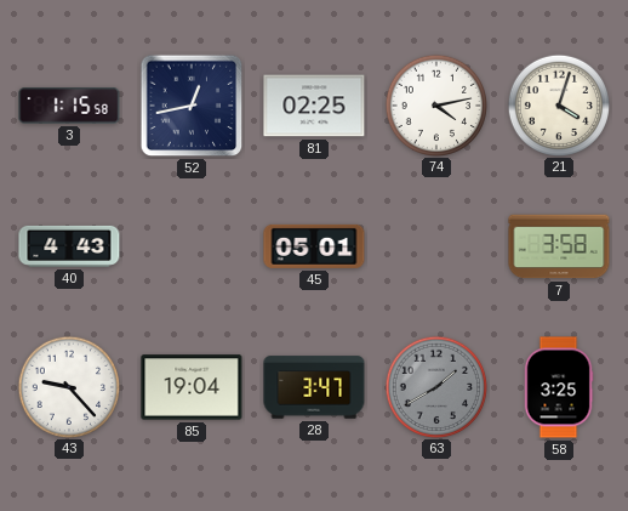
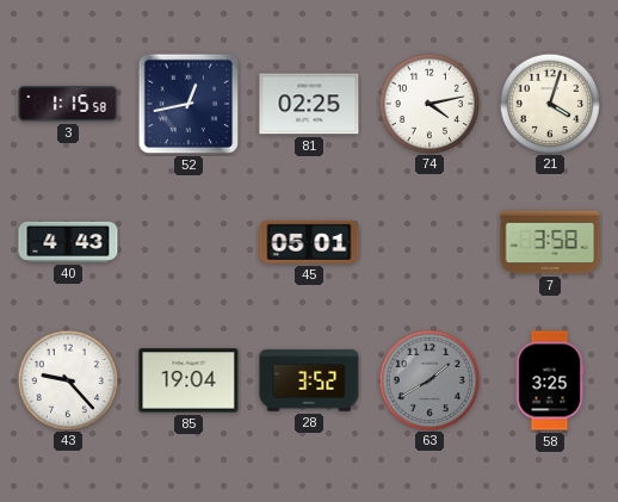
28: 3:47 -> 3:52
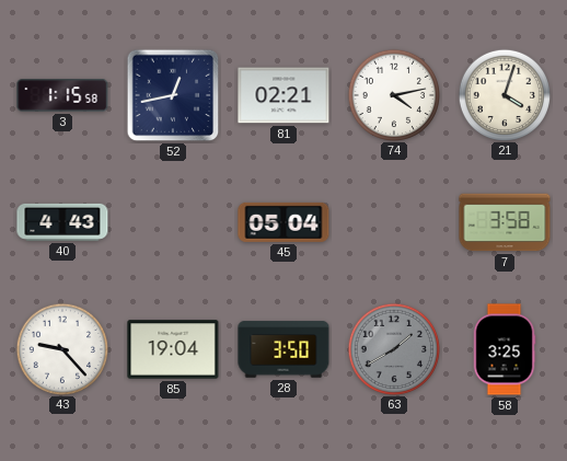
81: 02:25 -> 02:21
45: 05:01 -> 05:04
28: 3:52 -> 3:50
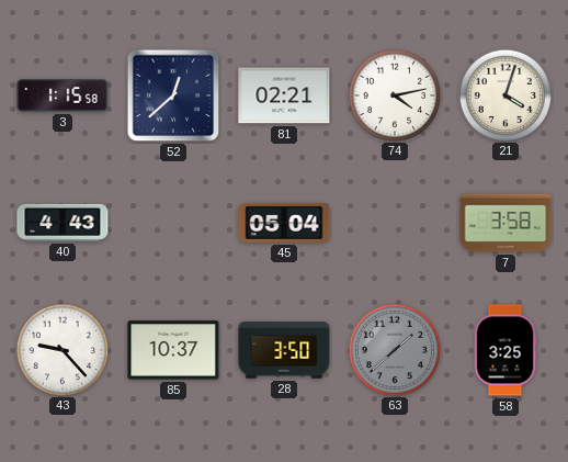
52: 12:43 -> 12:38
85: 19:04 -> 10:37
63: 1:40 -> 1:38
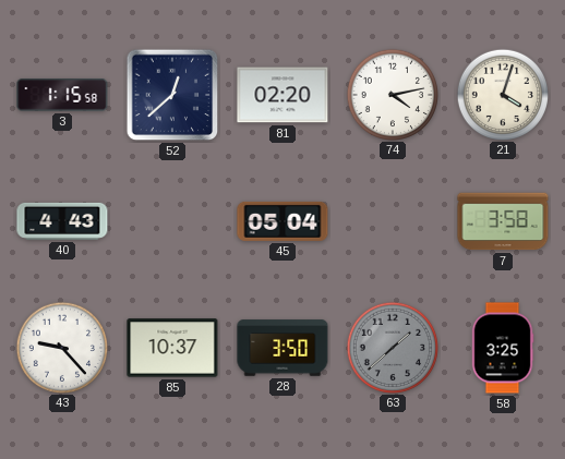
81: 02:21 -> 02:20
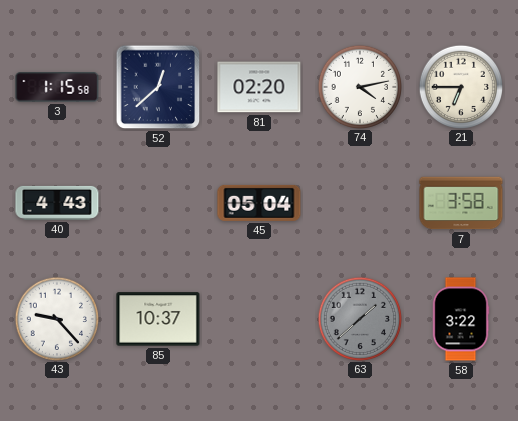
21: 4:03 -> 6:45
28: 3:50 -> none
58: 3:25 -> 3:22
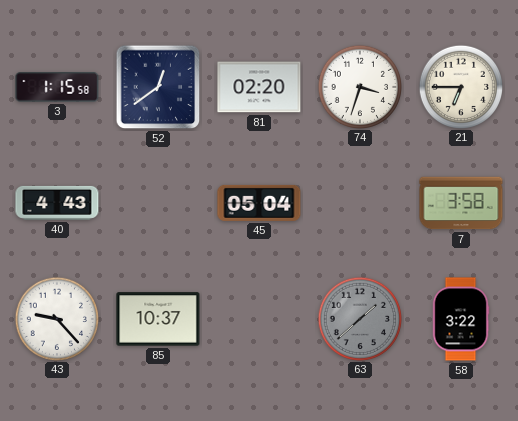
52: 12:38 -> 12:39
74: 4:13 -> 3:33
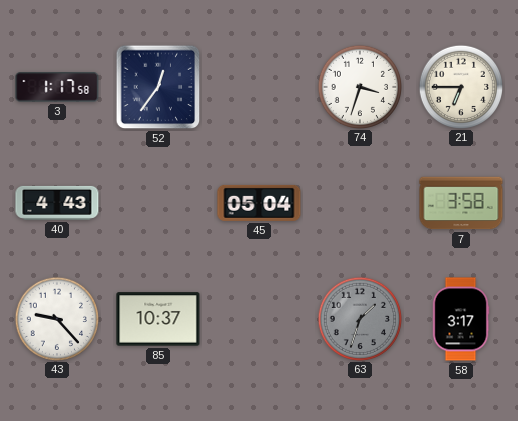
3: 1:15 -> 1:17
52: 12:39 -> 12:36
81: 02:20 -> none
63: 1:38 -> 1:33
58: 3:22 -> 3:17
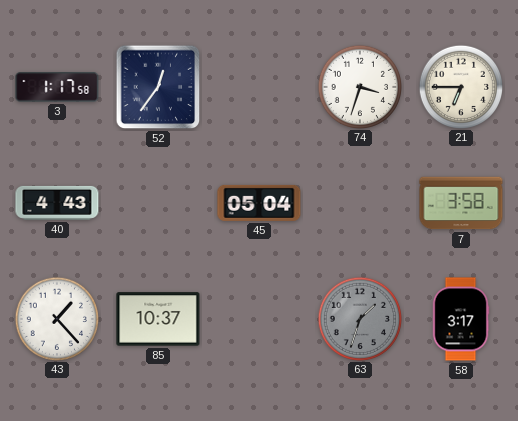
43: 9:23 -> 1:23
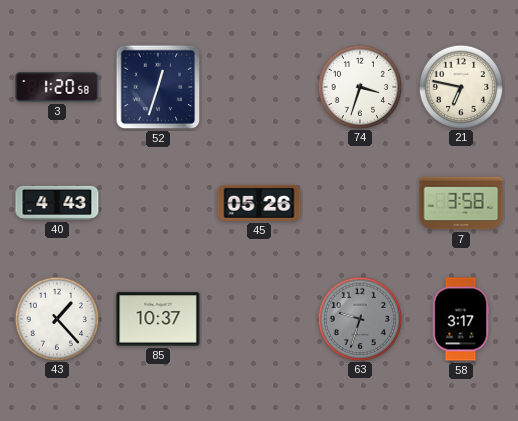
3: 1:17 -> 1:20
52: 12:36 -> 12:33
21: 6:45 -> 6:47
45: 05:04 -> 05:26
63: 1:33 -> 9:33
